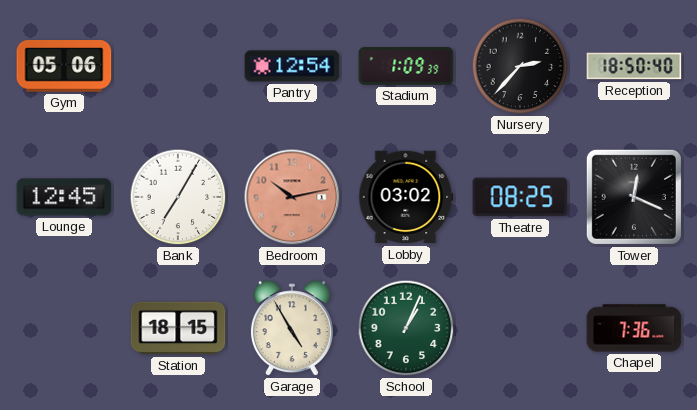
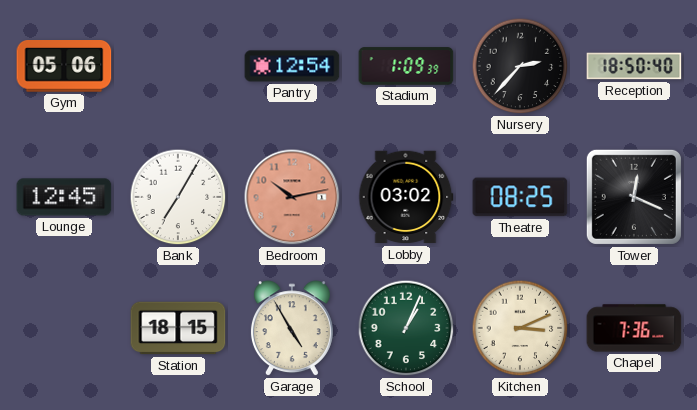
Kitchen: none -> 3:11
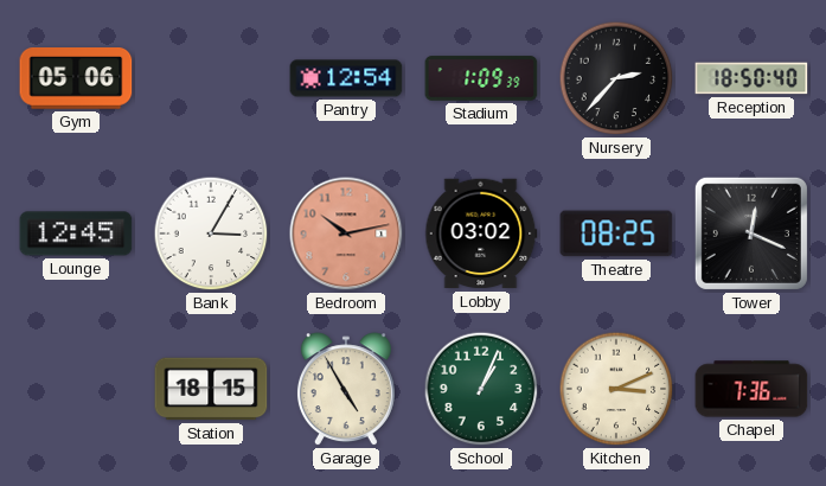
Bank: 7:05 -> 3:05
